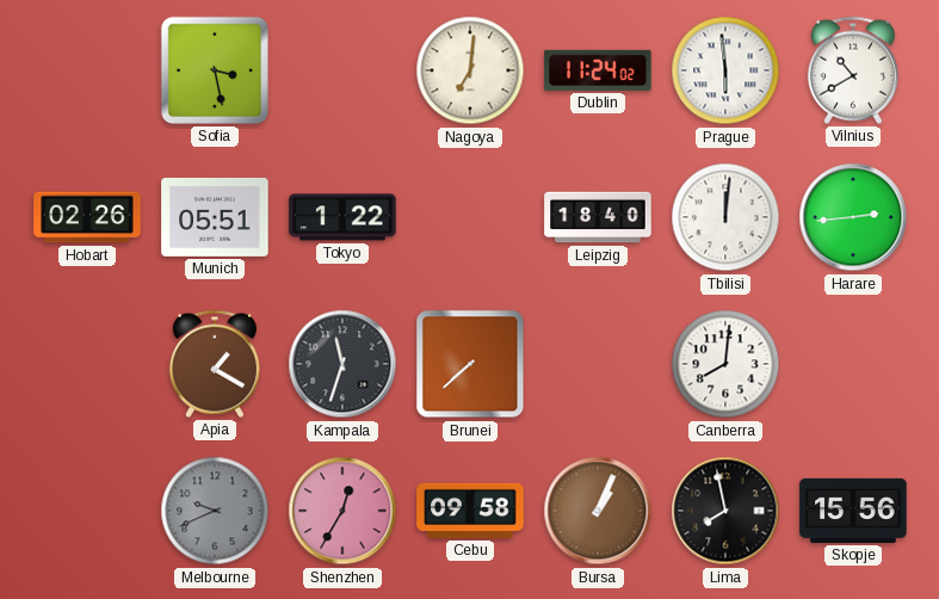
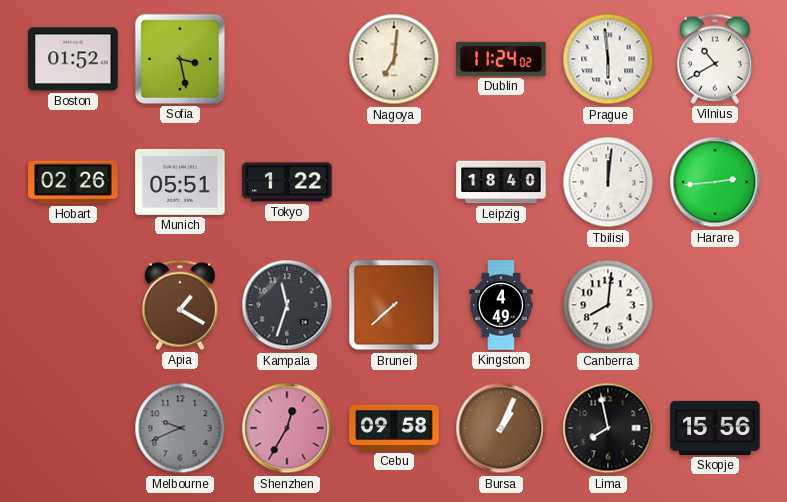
Boston: none -> 01:52
Kingston: none -> 4:49
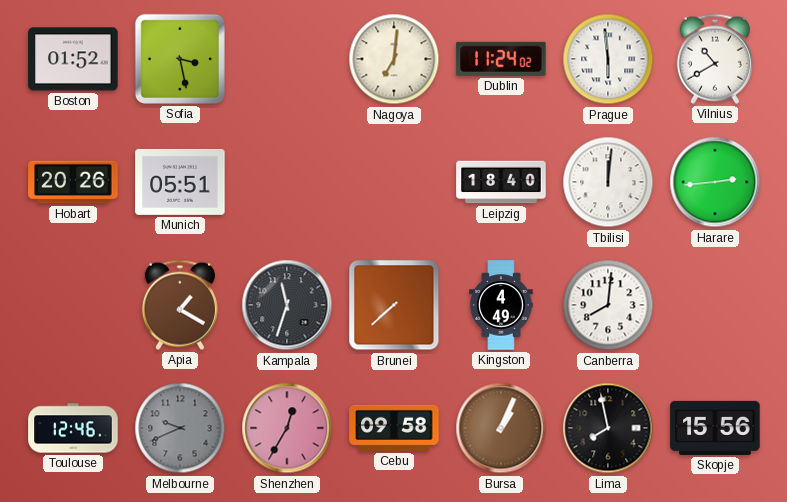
Hobart: 02:26 -> 20:26
Tokyo: 1:22 -> none
Toulouse: none -> 12:46
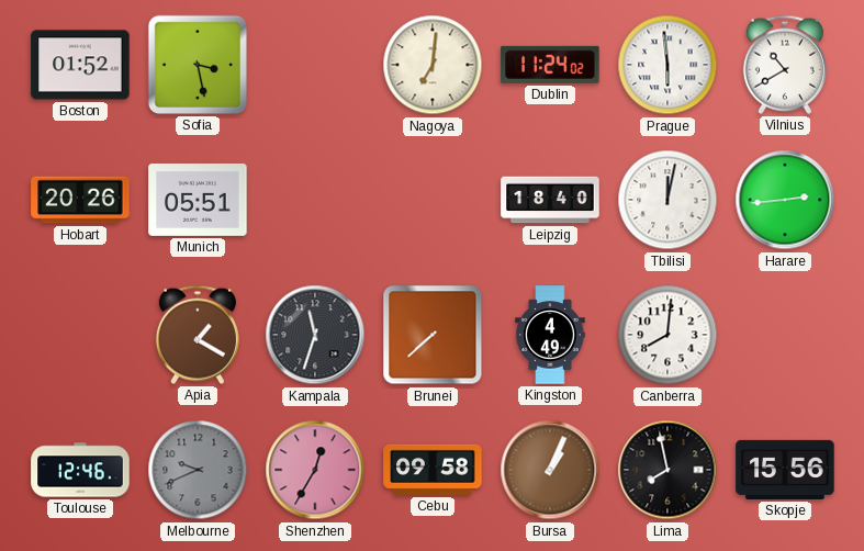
Tbilisi: 12:01 -> 12:02
